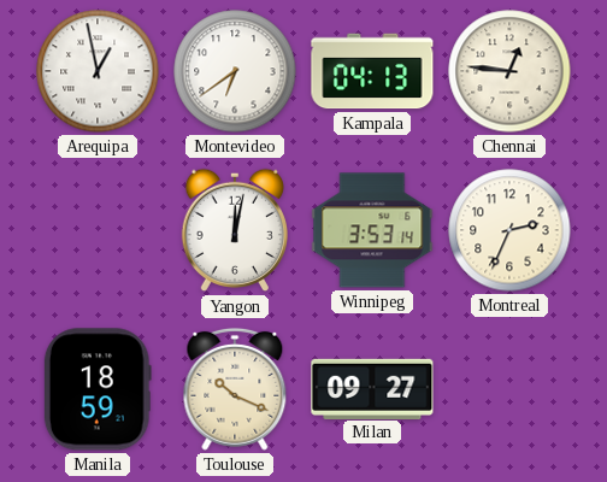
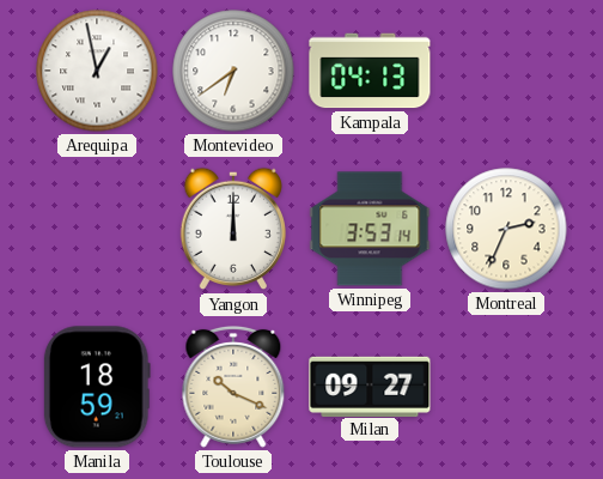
Chennai: 12:46 -> none
Yangon: 12:02 -> 12:00
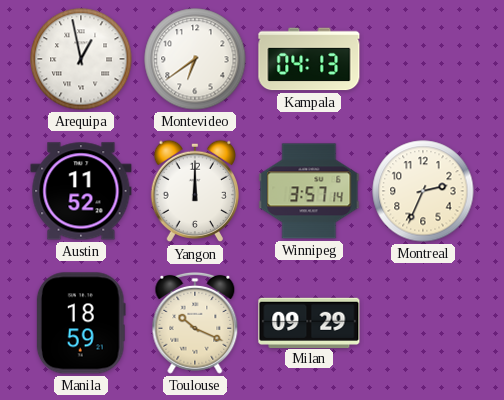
Austin: none -> 11:52
Winnipeg: 3:53 -> 3:57
Milan: 09:27 -> 09:29
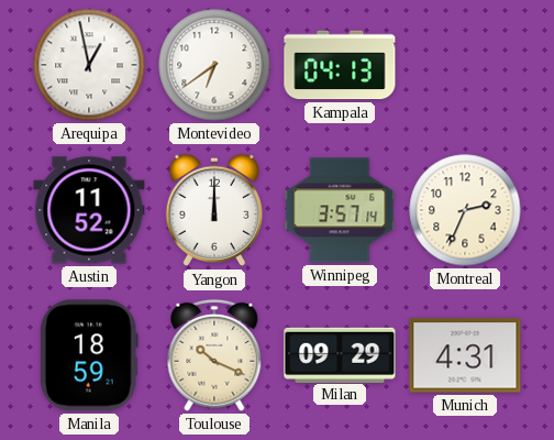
Munich: none -> 4:31
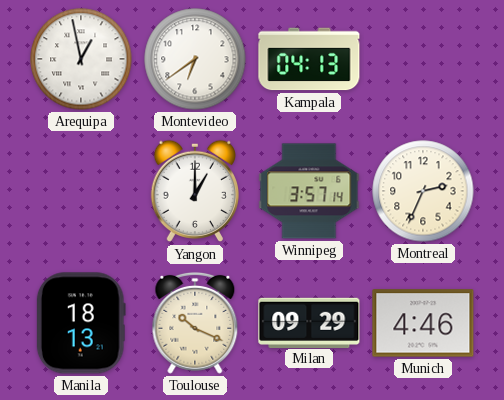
Austin: 11:52 -> none
Yangon: 12:00 -> 1:00
Manila: 18:59 -> 18:13
Munich: 4:31 -> 4:46
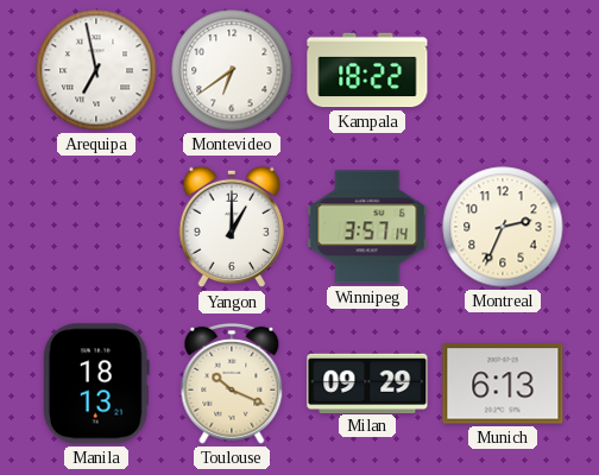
Arequipa: 12:58 -> 6:58
Kampala: 04:13 -> 18:22
Munich: 4:46 -> 6:13
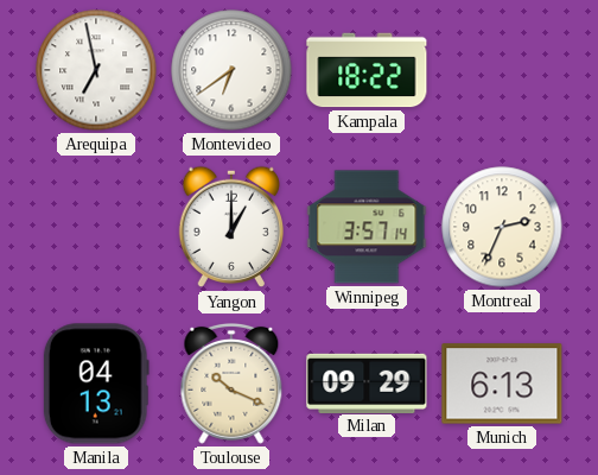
Manila: 18:13 -> 04:13
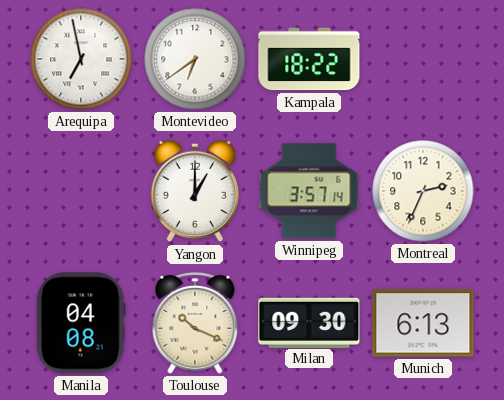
Manila: 04:13 -> 04:08
Milan: 09:29 -> 09:30
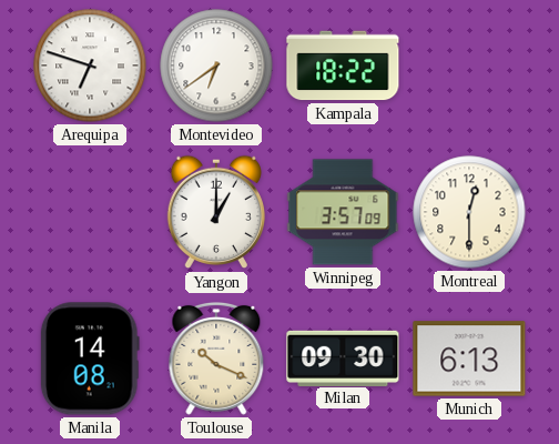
Arequipa: 6:58 -> 6:48
Winnipeg: 3:57:14 -> 3:57:09
Montreal: 2:34 -> 12:30
Manila: 04:08 -> 14:08
